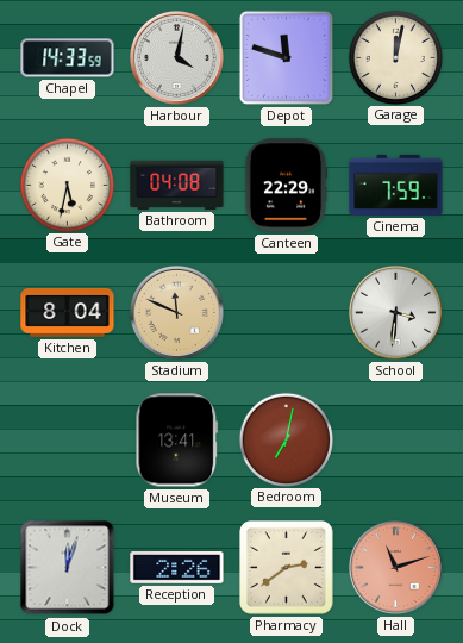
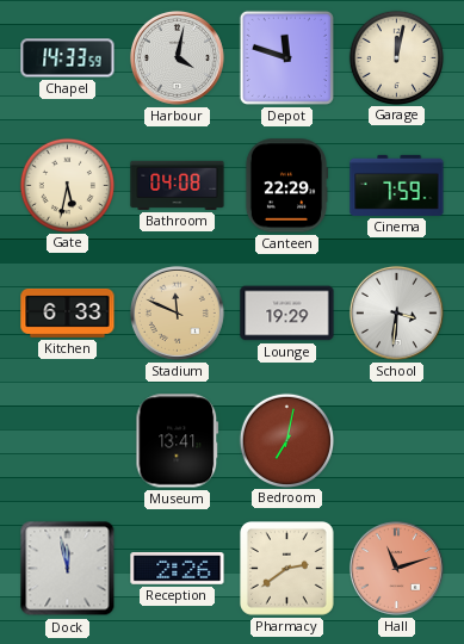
Kitchen: 8:04 -> 6:33
Lounge: none -> 19:29
Dock: 12:03 -> 11:58
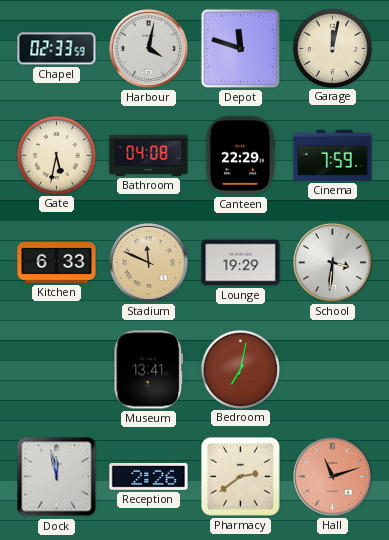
Chapel: 14:33 -> 02:33
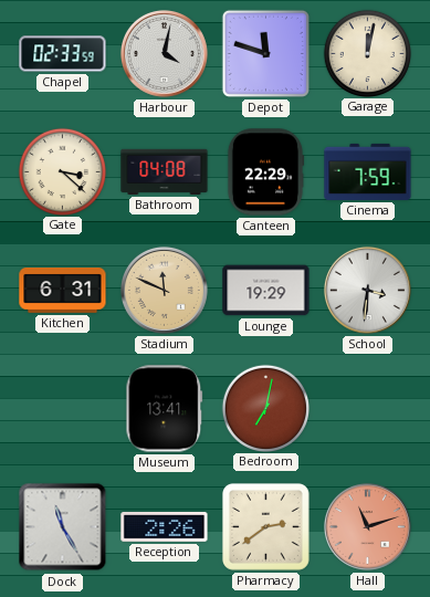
Gate: 5:32 -> 3:22
Kitchen: 6:33 -> 6:31
Dock: 11:58 -> 11:25
